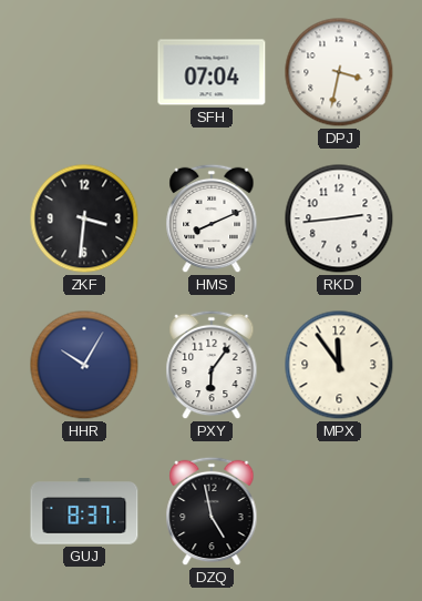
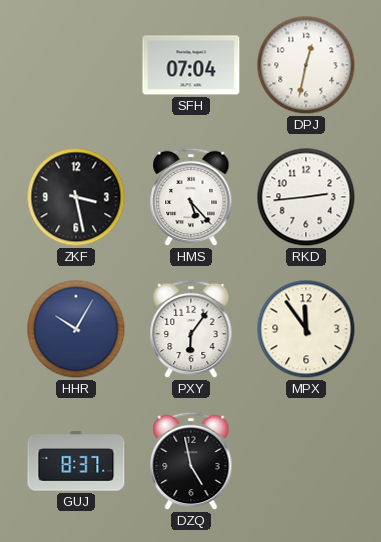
DPJ: 3:32 -> 12:32
ZKF: 3:31 -> 3:28
HMS: 8:11 -> 5:23
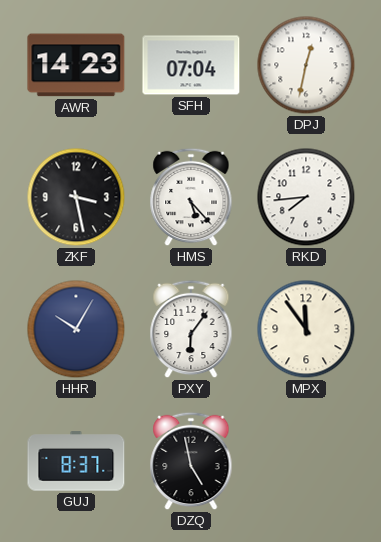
AWR: none -> 14:23
RKD: 2:44 -> 7:44
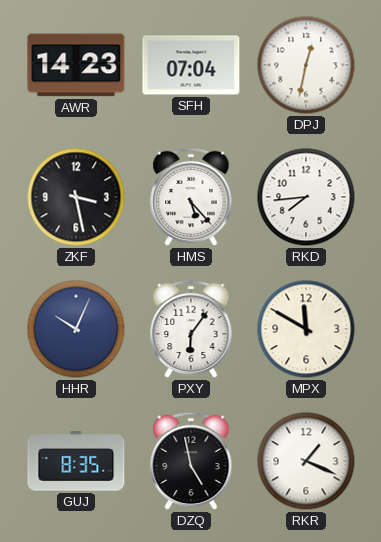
HHR: 10:05 -> 10:04
MPX: 11:54 -> 11:50
GUJ: 8:37 -> 8:35
RKR: none -> 1:19
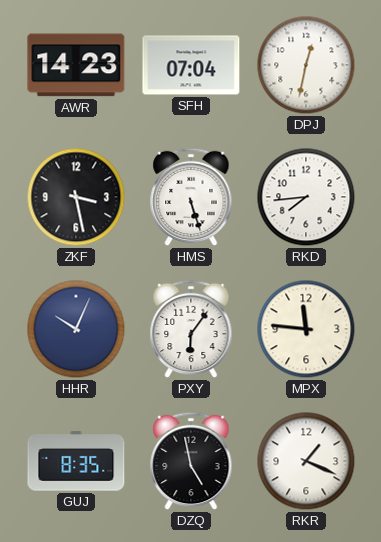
HMS: 5:23 -> 5:27
MPX: 11:50 -> 11:46
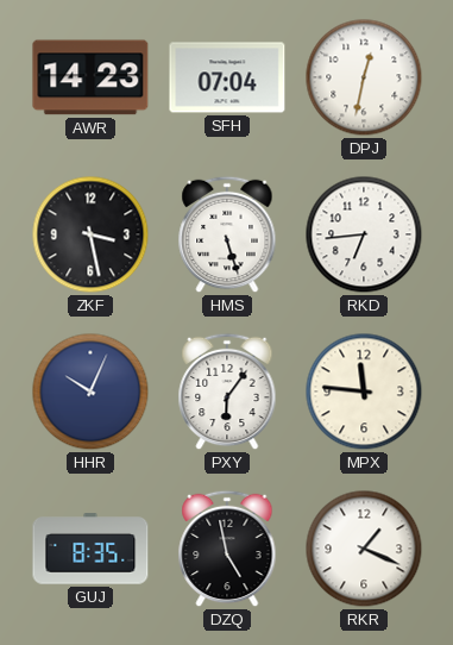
RKD: 7:44 -> 6:44
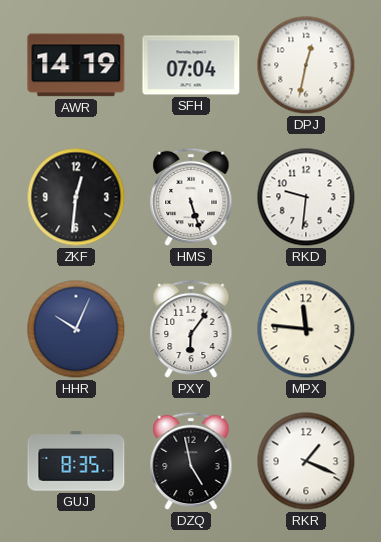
AWR: 14:23 -> 14:19
ZKF: 3:28 -> 12:31
RKD: 6:44 -> 9:31
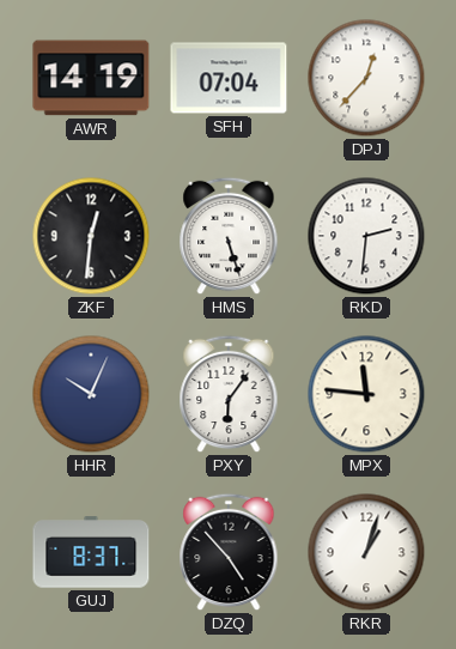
DPJ: 12:32 -> 12:37
RKD: 9:31 -> 2:31
GUJ: 8:35 -> 8:37
DZQ: 4:58 -> 4:53
RKR: 1:19 -> 1:03
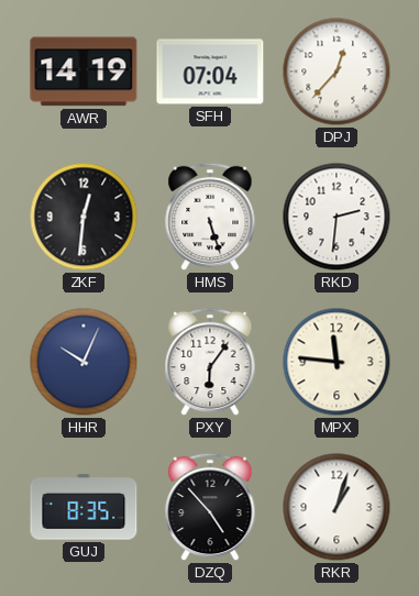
GUJ: 8:37 -> 8:35
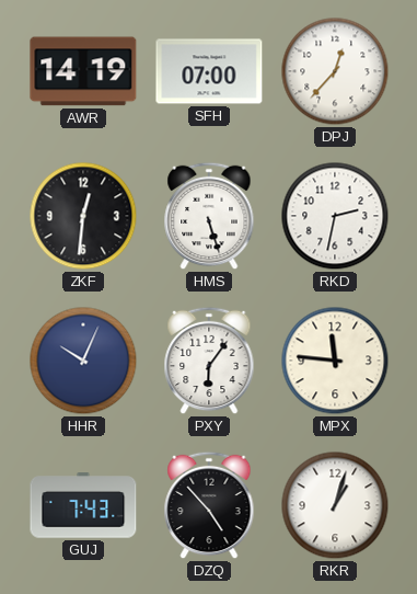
SFH: 07:04 -> 07:00
RKD: 2:31 -> 2:32
GUJ: 8:35 -> 7:43
